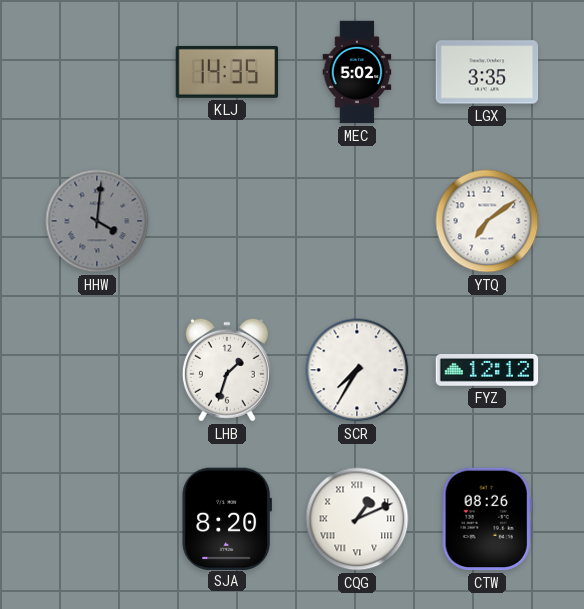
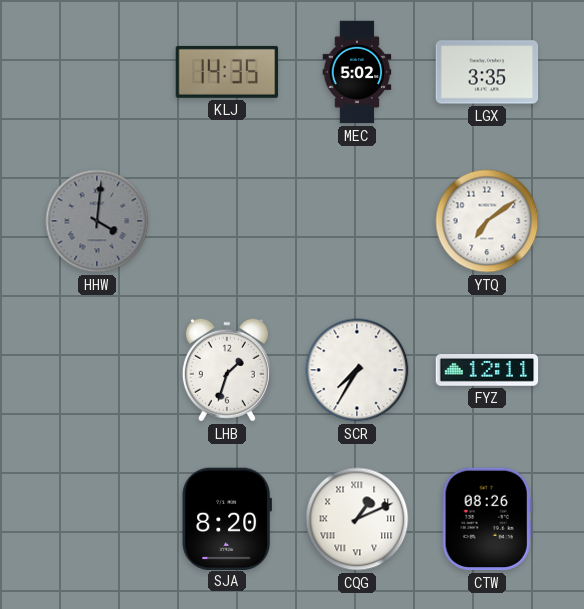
FYZ: 12:12 -> 12:11
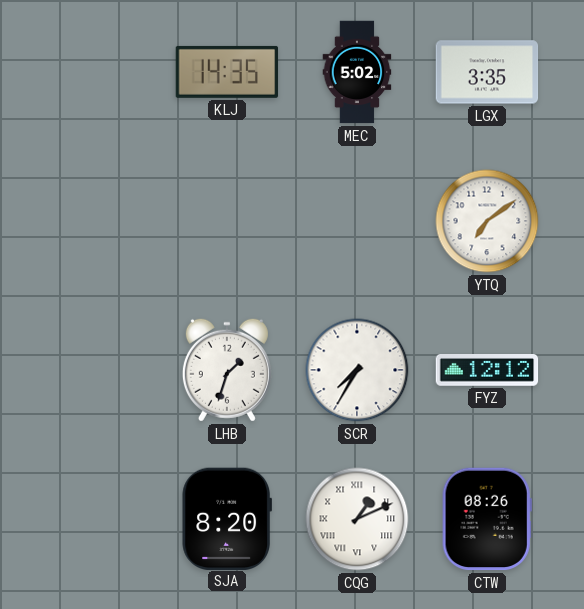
HHW: 4:01 -> none
FYZ: 12:11 -> 12:12
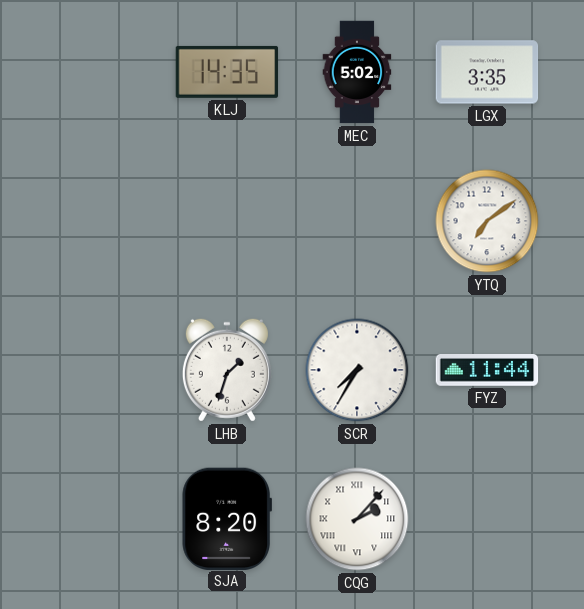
FYZ: 12:12 -> 11:44
CQG: 1:11 -> 2:07
CTW: 08:26 -> none
